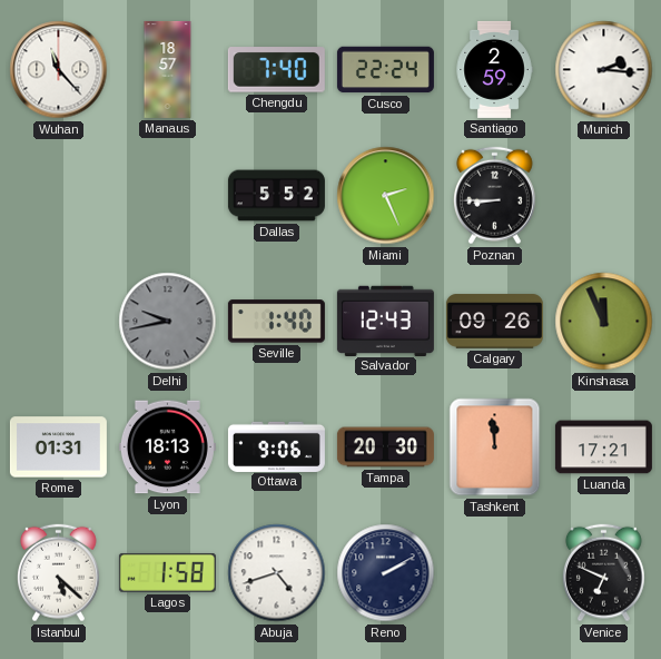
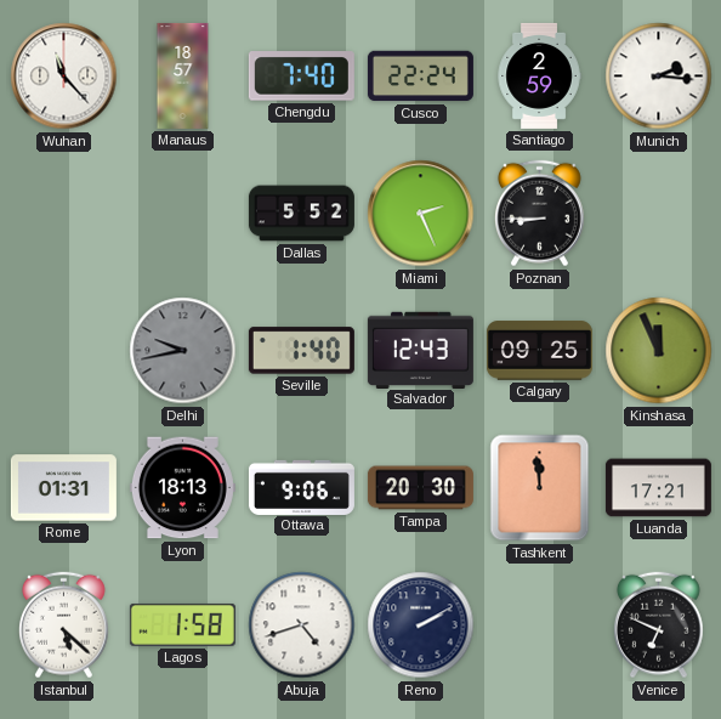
Calgary: 09:26 -> 09:25
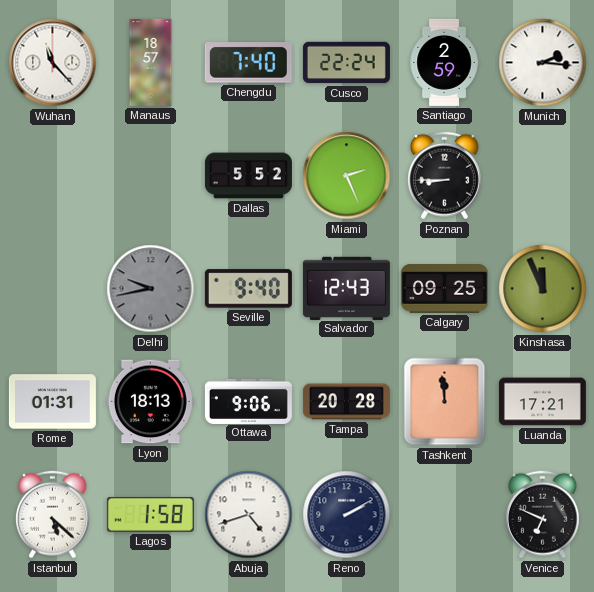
Seville: 1:40 -> 9:40
Tampa: 20:30 -> 20:28
